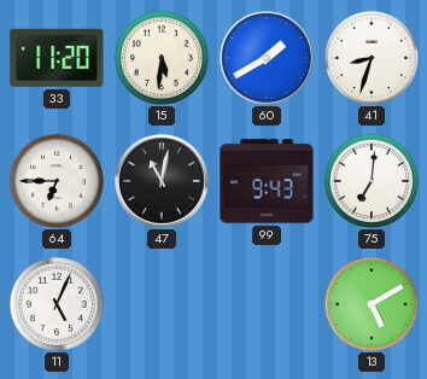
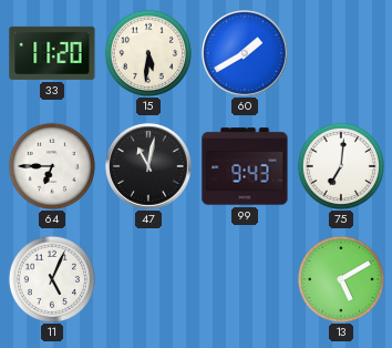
41: 8:33 -> none
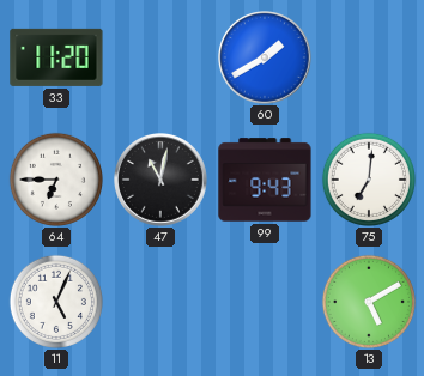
15: 5:31 -> none
